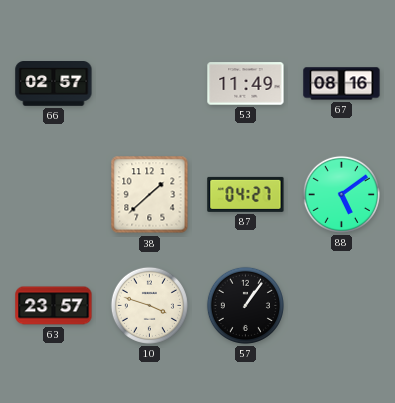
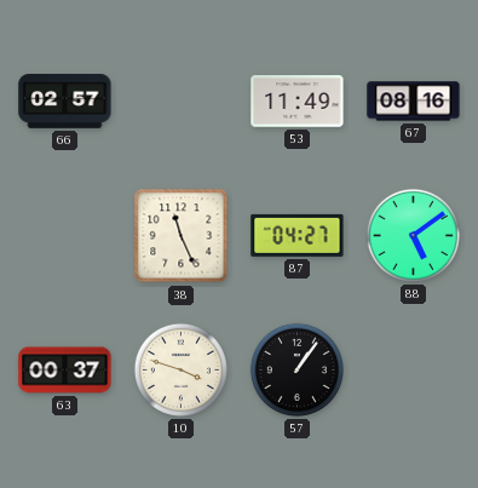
38: 1:38 -> 11:26
63: 23:57 -> 00:37
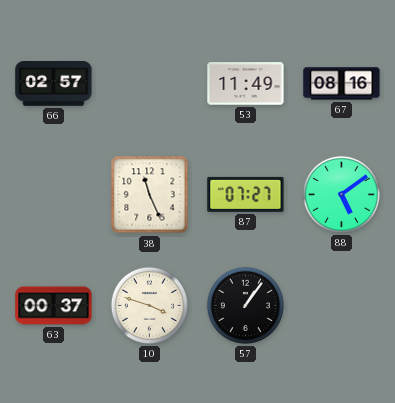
87: 04:27 -> 07:27
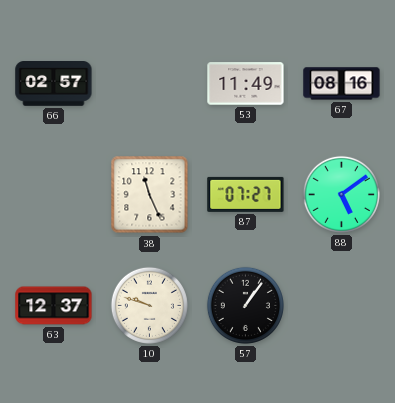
63: 00:37 -> 12:37
10: 3:48 -> 9:48
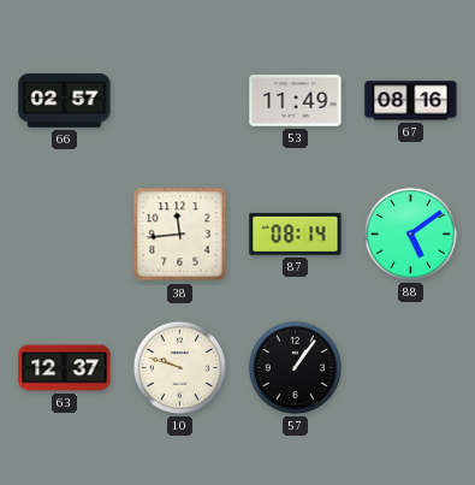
38: 11:26 -> 11:44
87: 07:27 -> 08:14
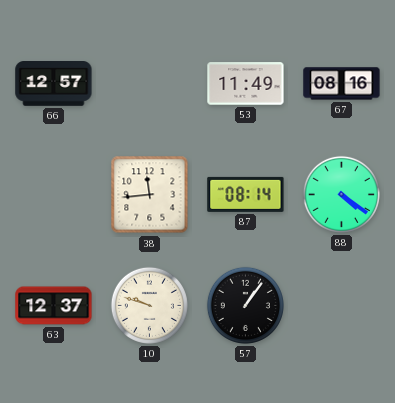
66: 02:57 -> 12:57
88: 5:09 -> 4:21
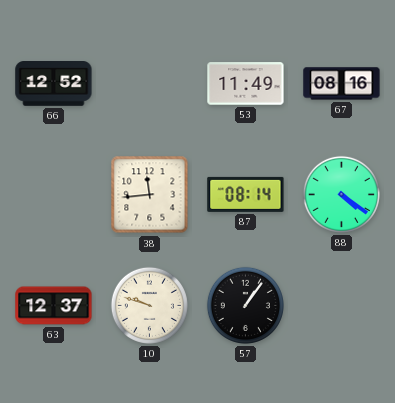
66: 12:57 -> 12:52
